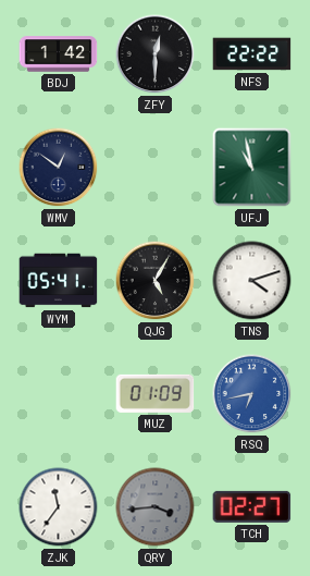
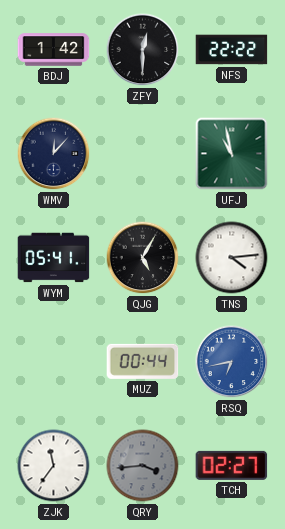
WMV: 12:51 -> 12:07
TNS: 4:12 -> 4:14
MUZ: 01:09 -> 00:44
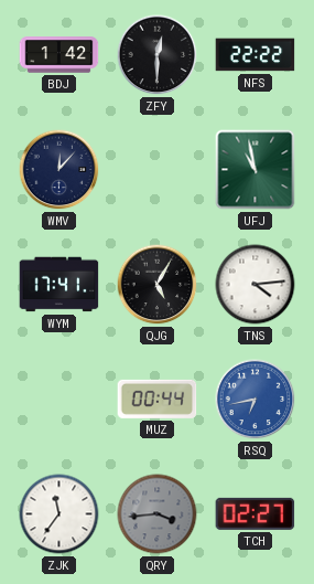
WYM: 05:41 -> 17:41
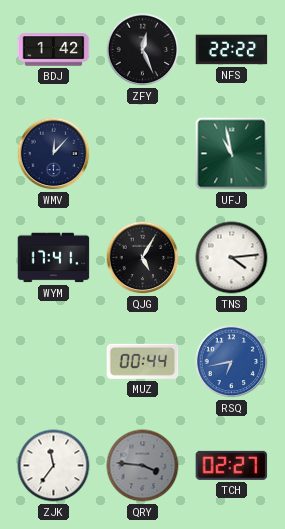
ZFY: 12:30 -> 12:26
QRY: 3:44 -> 3:46
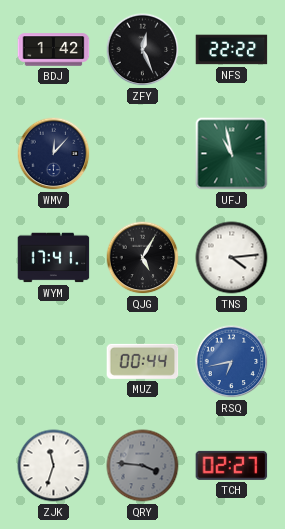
ZJK: 11:36 -> 11:33
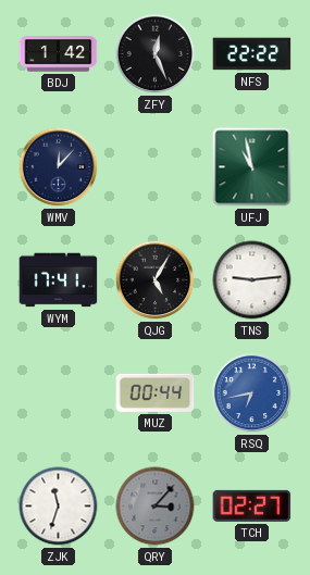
TNS: 4:14 -> 9:14
QRY: 3:46 -> 3:07
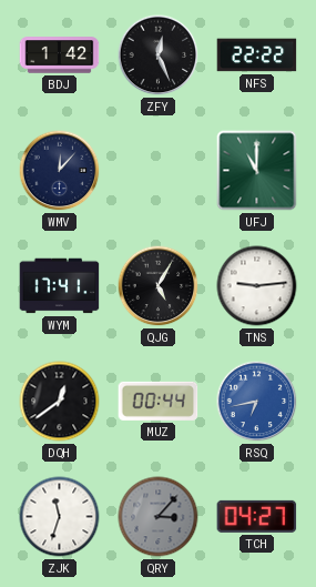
UFJ: 10:58 -> 11:00
DQH: none -> 12:39
TCH: 02:27 -> 04:27
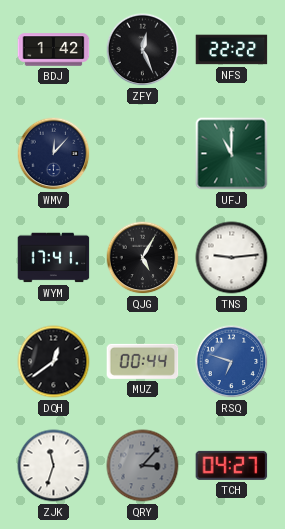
RSQ: 6:43 -> 6:48
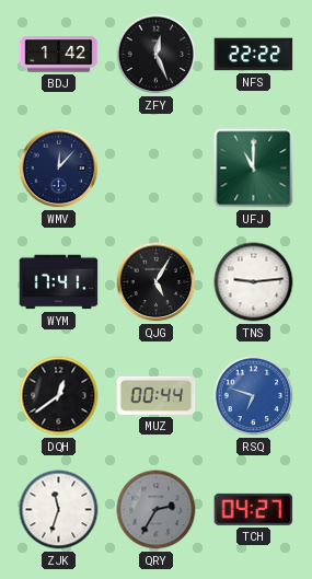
QRY: 3:07 -> 2:35
